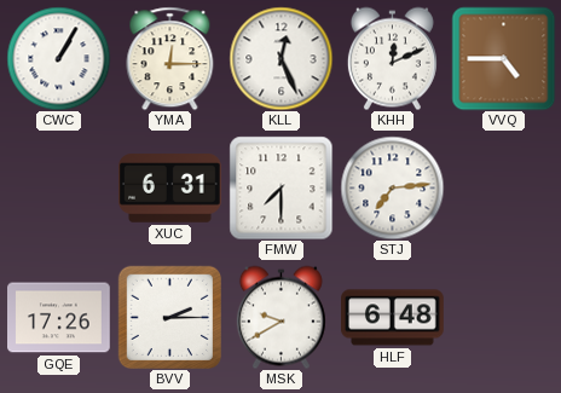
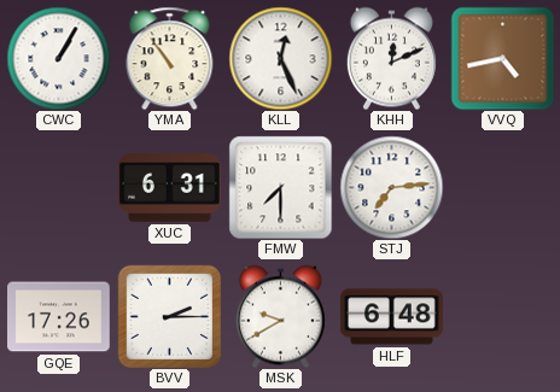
YMA: 12:15 -> 10:54
VVQ: 4:45 -> 4:43
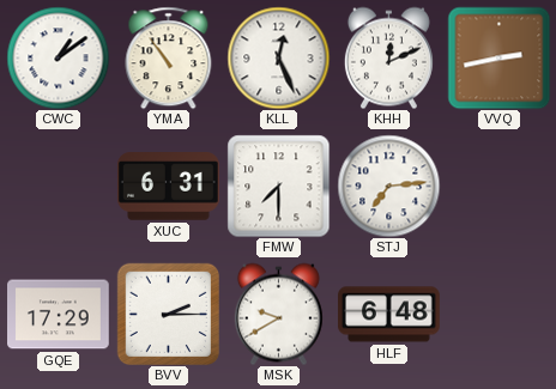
CWC: 1:05 -> 1:09
VVQ: 4:43 -> 2:43
GQE: 17:26 -> 17:29
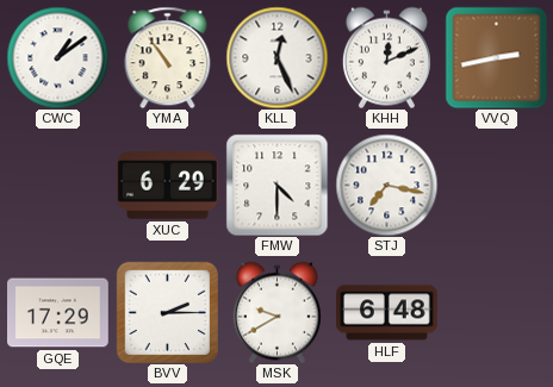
XUC: 6:31 -> 6:29
FMW: 7:30 -> 4:30
STJ: 7:14 -> 7:17
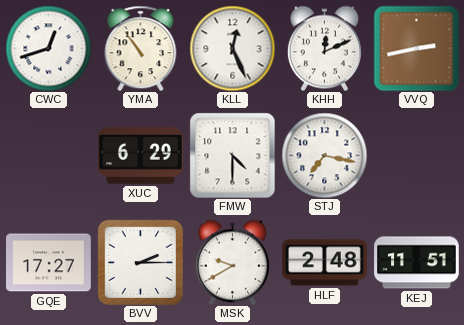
CWC: 1:09 -> 12:42
GQE: 17:29 -> 17:27
HLF: 6:48 -> 2:48
KEJ: none -> 11:51
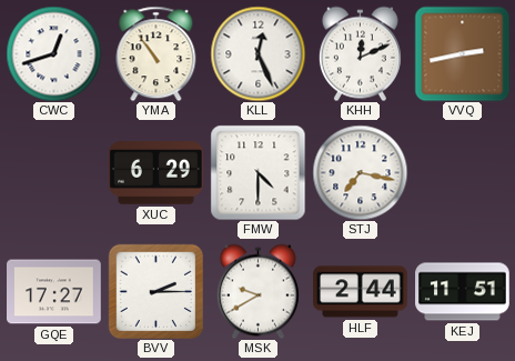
HLF: 2:48 -> 2:44
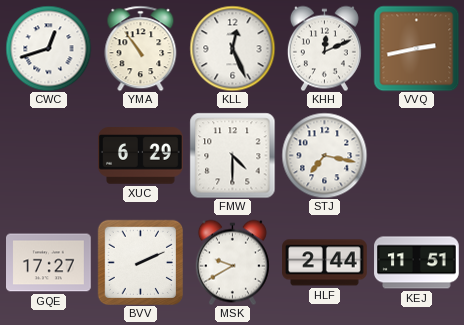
BVV: 2:15 -> 2:11
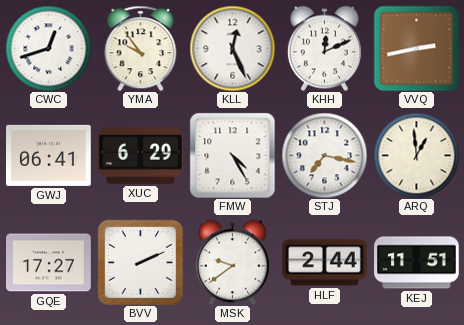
YMA: 10:54 -> 9:54
GWJ: none -> 06:41
FMW: 4:30 -> 4:25
ARQ: none -> 12:59
MSK: 9:40 -> 9:39
